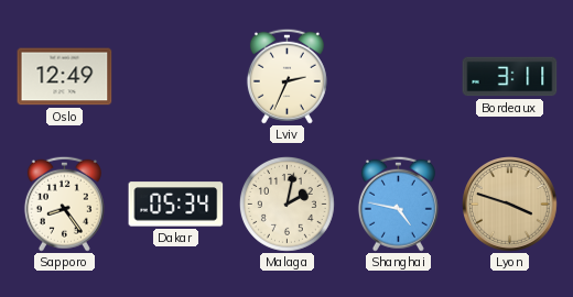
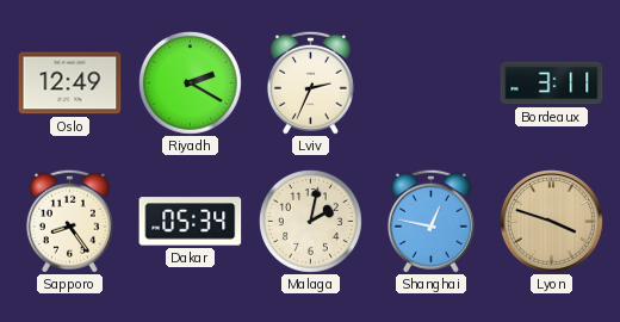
Riyadh: none -> 2:20
Shanghai: 4:47 -> 12:47
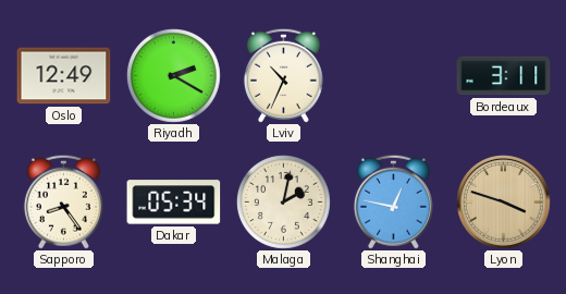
Lviv: 2:34 -> 10:34
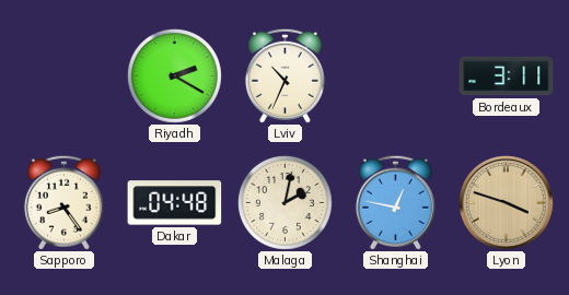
Oslo: 12:49 -> none
Dakar: 05:34 -> 04:48
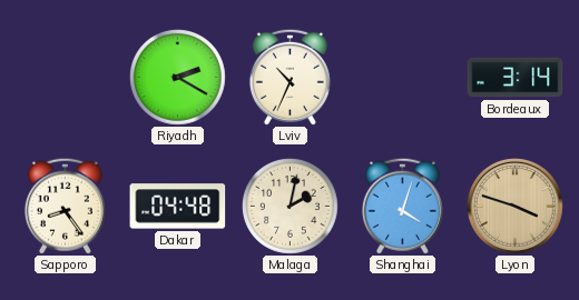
Bordeaux: 3:11 -> 3:14
Shanghai: 12:47 -> 4:03
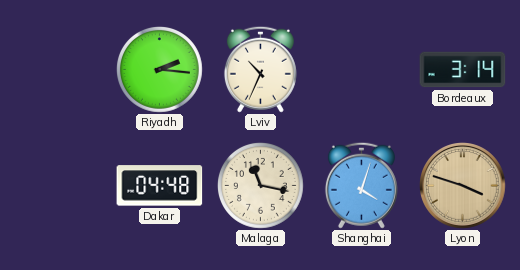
Riyadh: 2:20 -> 2:16
Sapporo: 8:24 -> none
Malaga: 2:02 -> 11:17
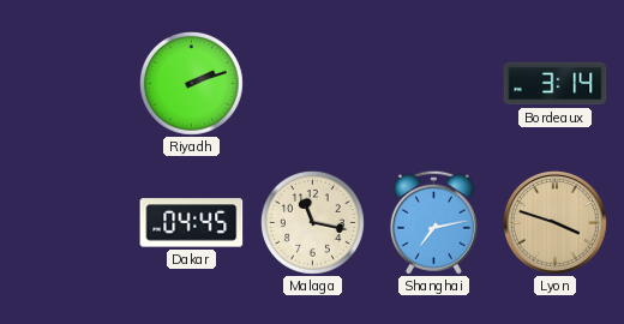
Riyadh: 2:16 -> 2:12
Lviv: 10:34 -> none
Dakar: 04:48 -> 04:45
Shanghai: 4:03 -> 7:13
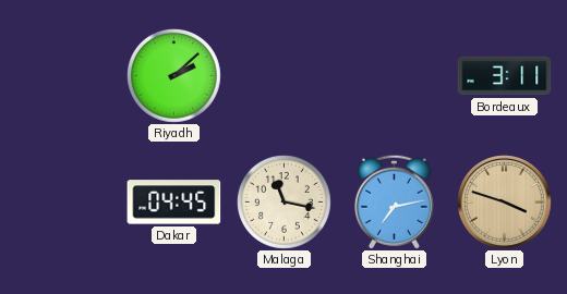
Riyadh: 2:12 -> 2:08
Bordeaux: 3:14 -> 3:11
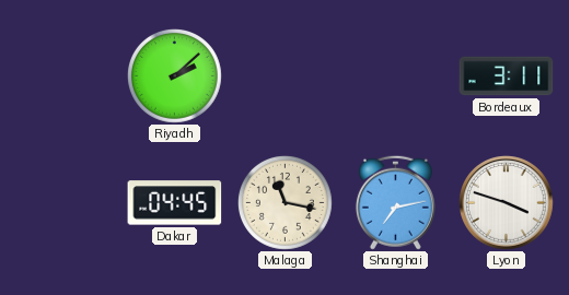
Lyon dial: champagne -> white
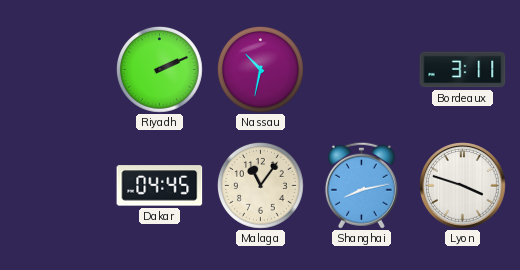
Riyadh: 2:08 -> 2:11
Nassau: none -> 10:32
Malaga: 11:17 -> 11:06
Shanghai: 7:13 -> 8:13
